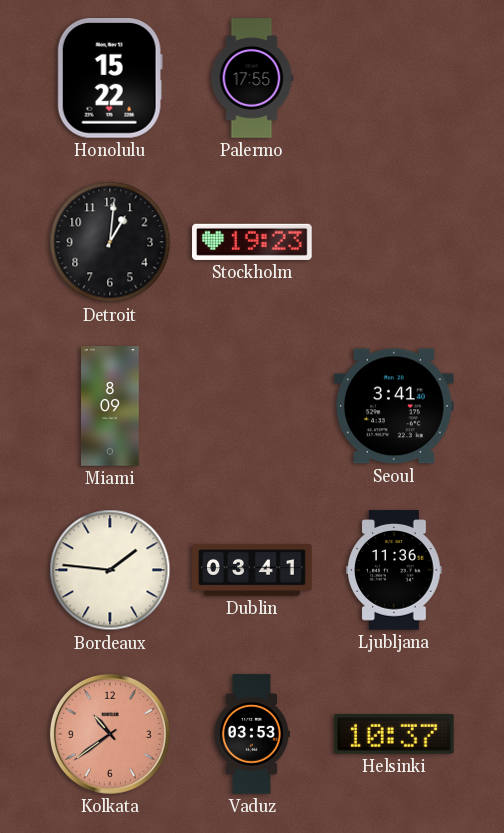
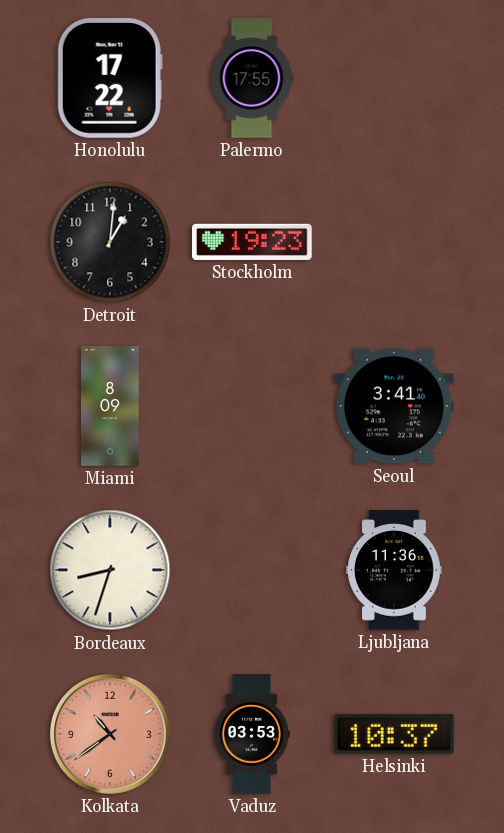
Honolulu: 15:22 -> 17:22
Bordeaux: 1:46 -> 8:33
Dublin: 03:41 -> none
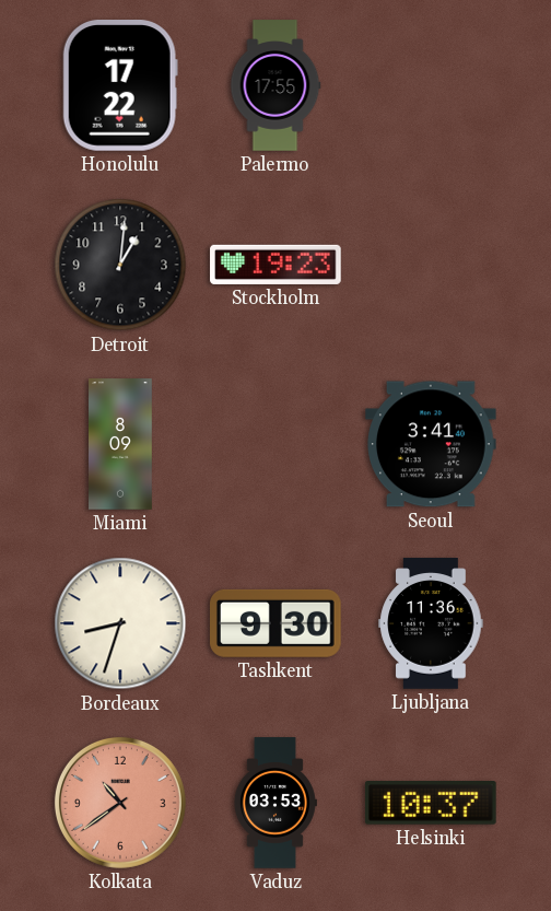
Tashkent: none -> 9:30
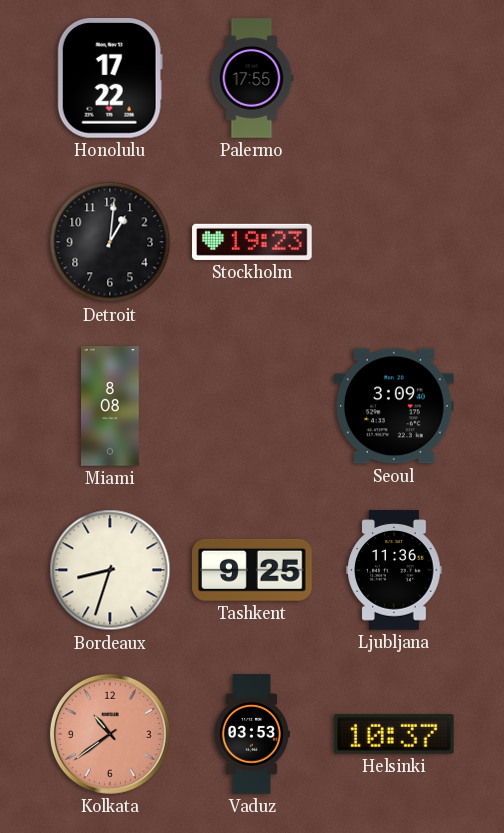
Miami: 8:09 -> 8:08
Seoul: 3:41 -> 3:09
Tashkent: 9:30 -> 9:25
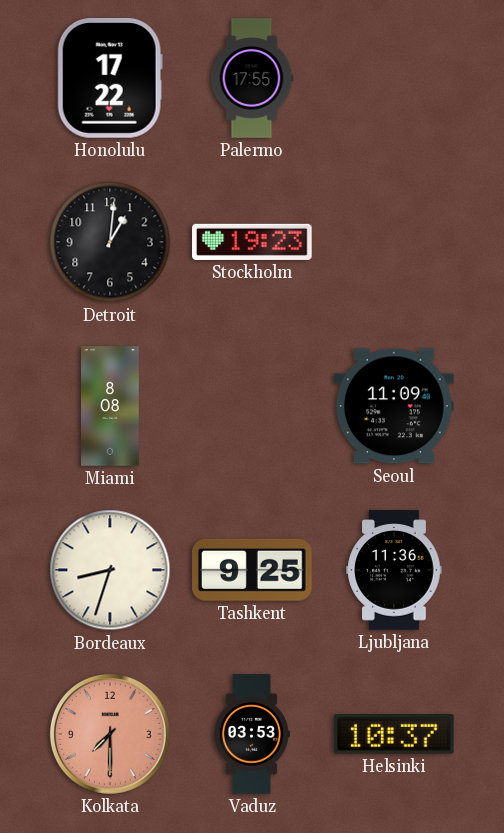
Seoul: 3:09 -> 11:09
Kolkata: 10:39 -> 7:30
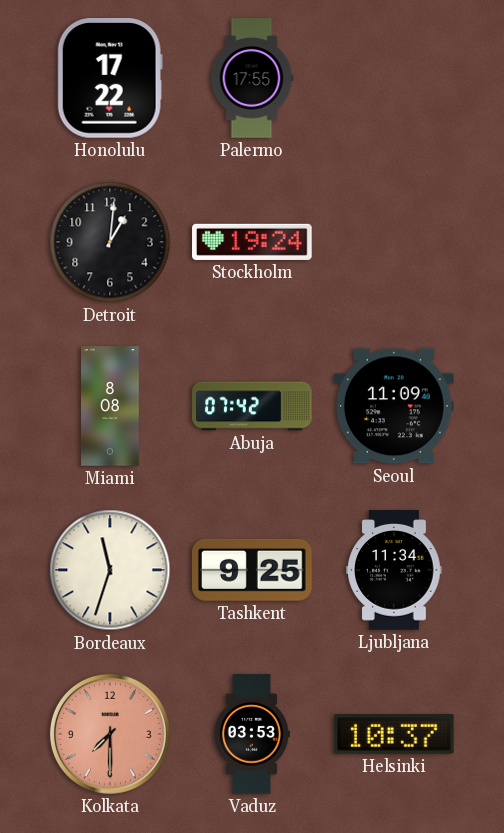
Stockholm: 19:23 -> 19:24
Abuja: none -> 07:42
Bordeaux: 8:33 -> 11:33
Ljubljana: 11:36 -> 11:34
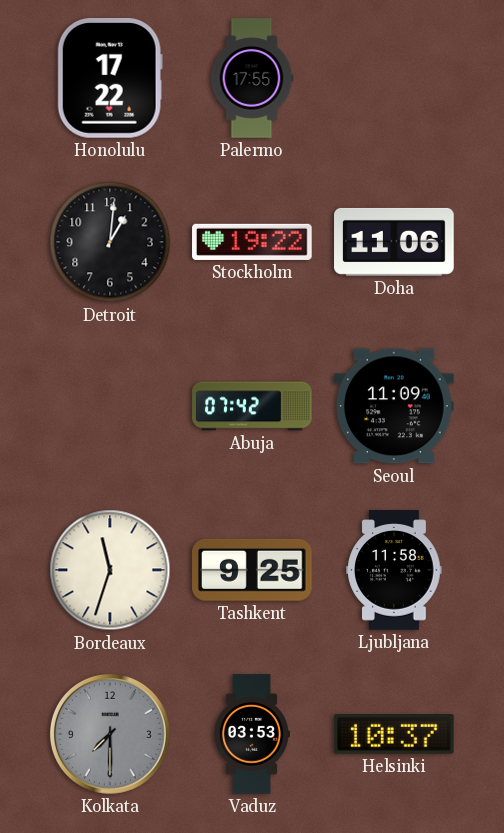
Stockholm: 19:24 -> 19:22
Doha: none -> 11:06
Miami: 8:08 -> none
Ljubljana: 11:34 -> 11:58
Kolkata dial: salmon -> grey
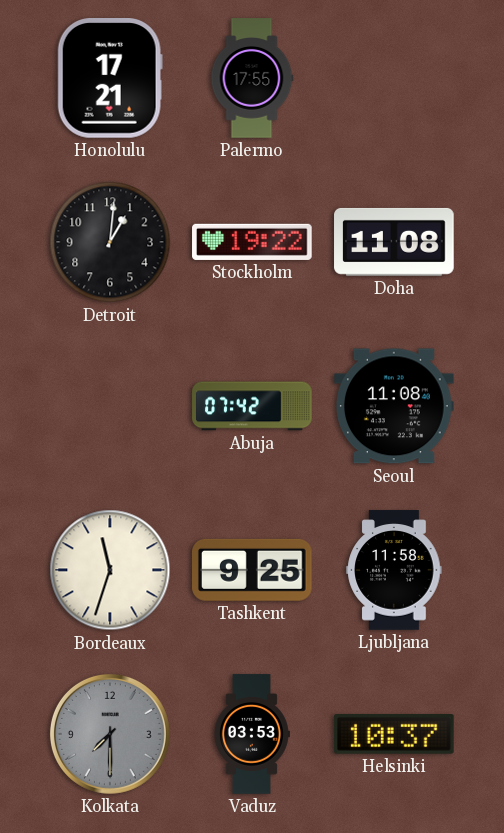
Honolulu: 17:22 -> 17:21
Doha: 11:06 -> 11:08
Seoul: 11:09 -> 11:08
